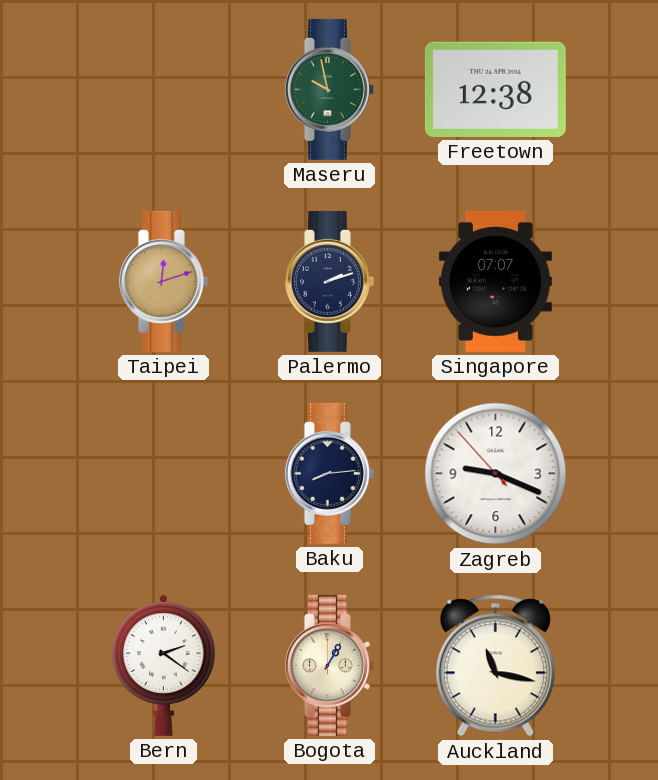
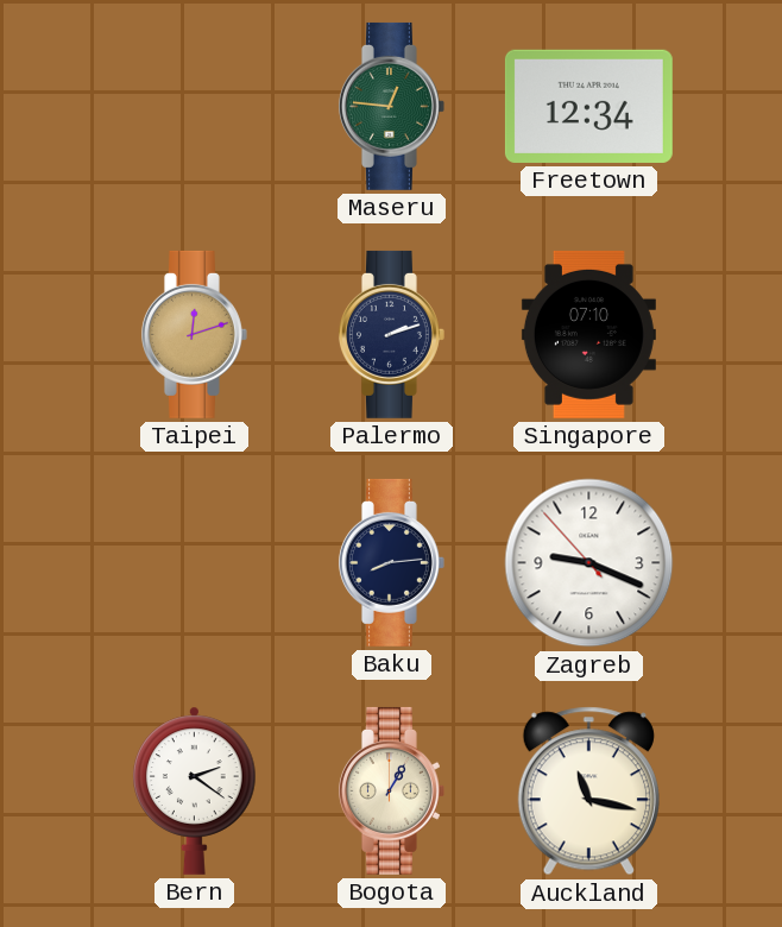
Maseru: 9:58 -> 12:46
Freetown: 12:38 -> 12:34
Singapore: 07:07 -> 07:10
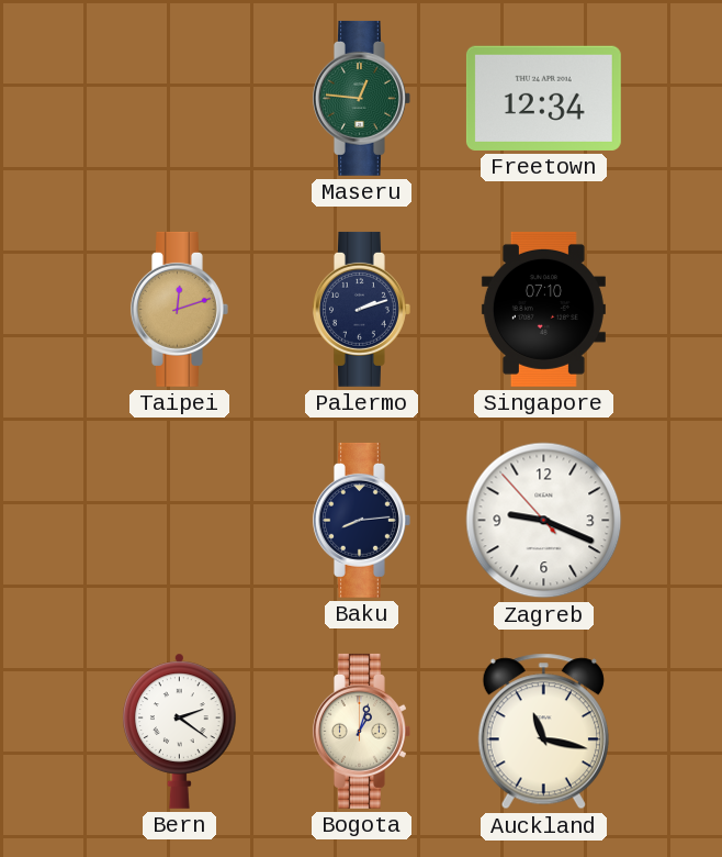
Bogota: 1:05 -> 1:03
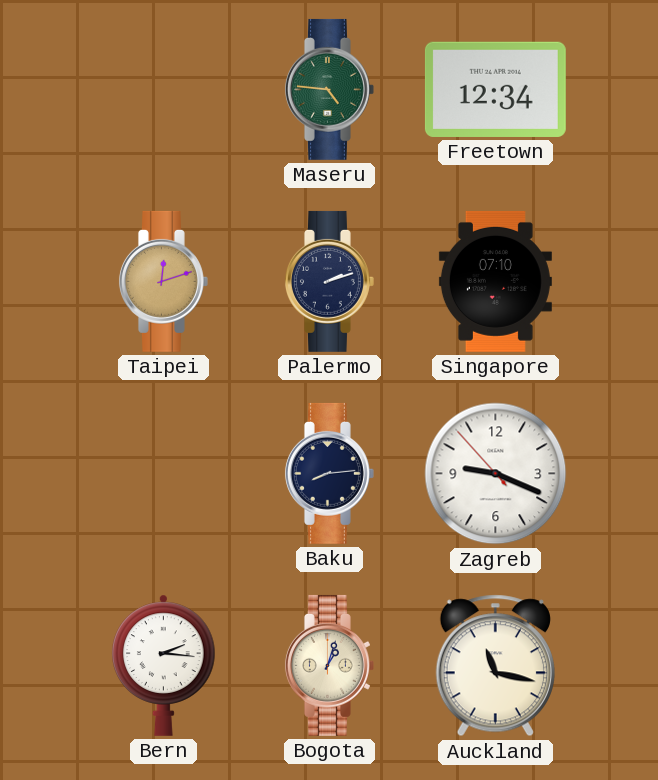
Maseru: 12:46 -> 4:46
Bern: 2:21 -> 2:16
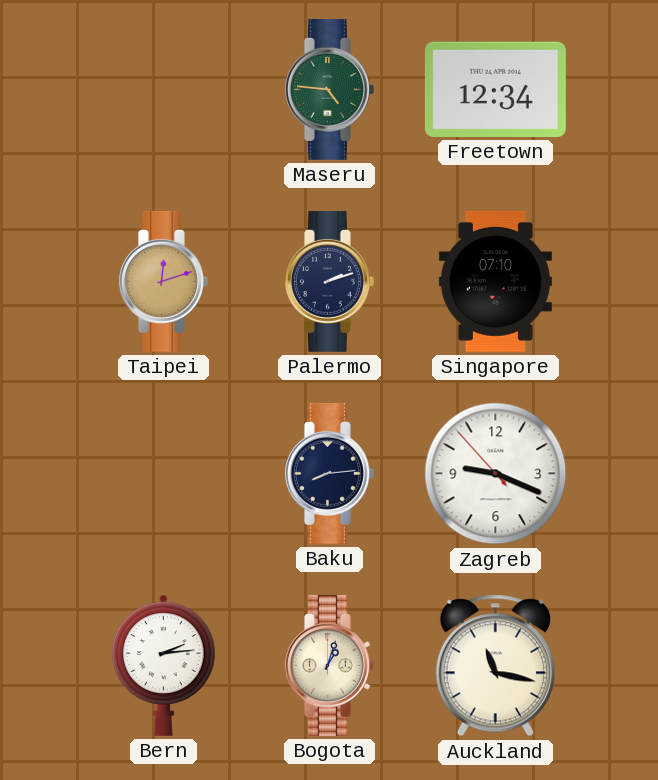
Bern: 2:16 -> 2:14
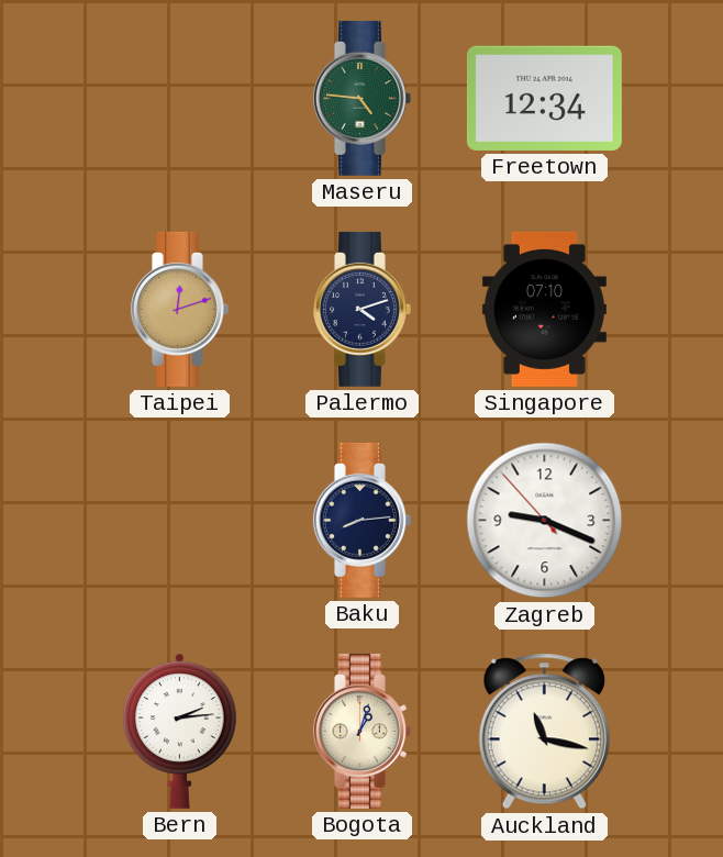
Palermo: 2:12 -> 4:12
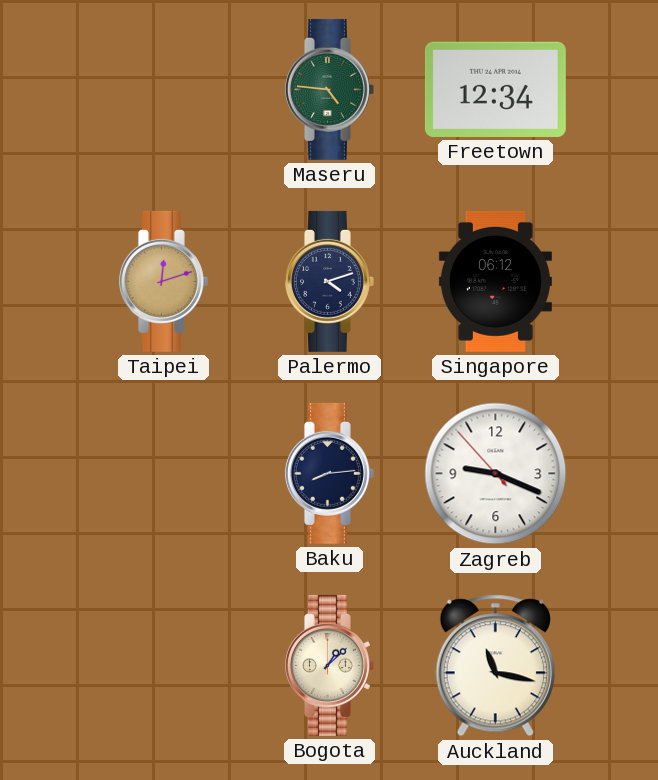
Singapore: 07:10 -> 06:12
Bern: 2:14 -> none
Bogota: 1:03 -> 1:08
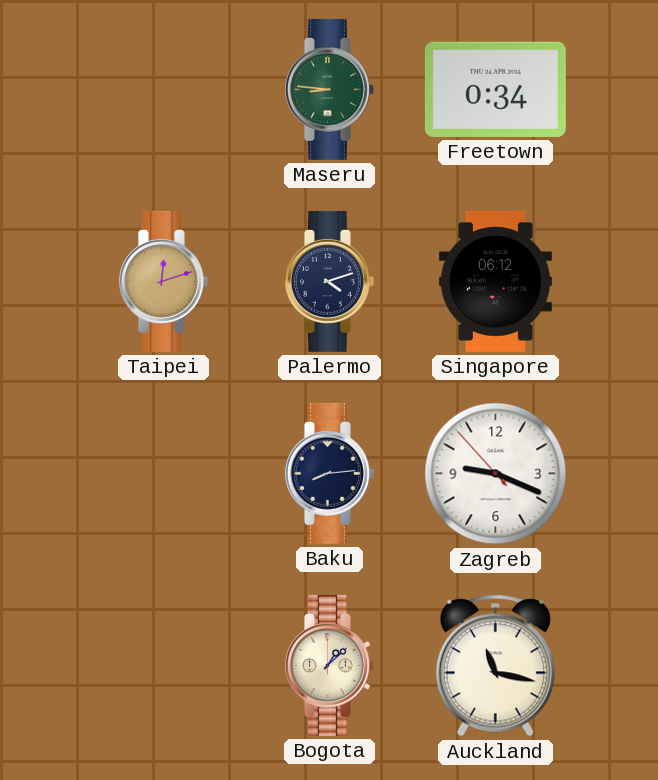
Maseru: 4:46 -> 8:46
Freetown: 12:34 -> 0:34
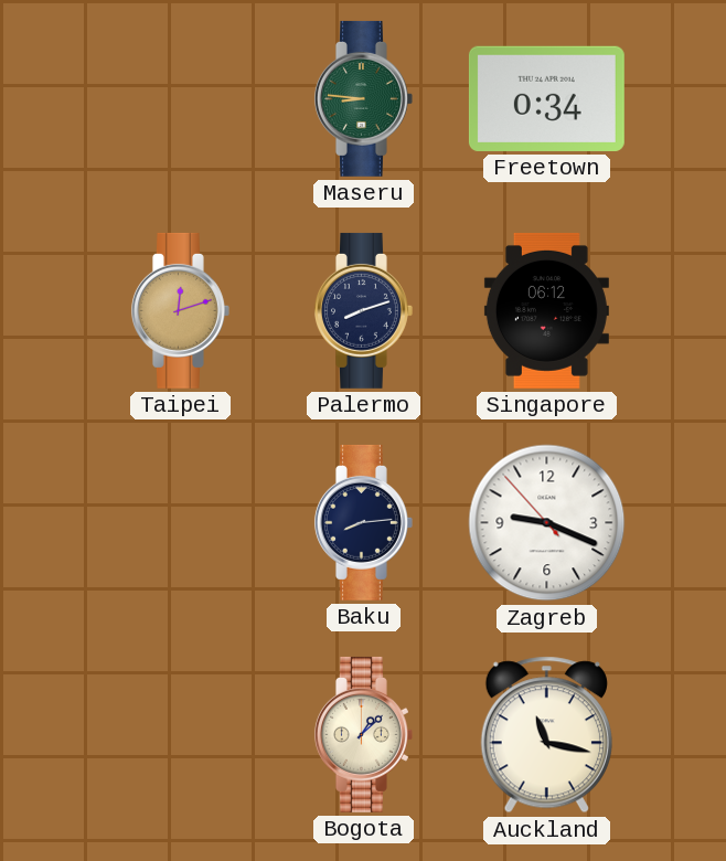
Palermo: 4:12 -> 8:12
